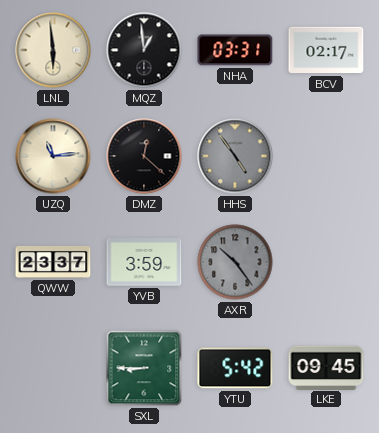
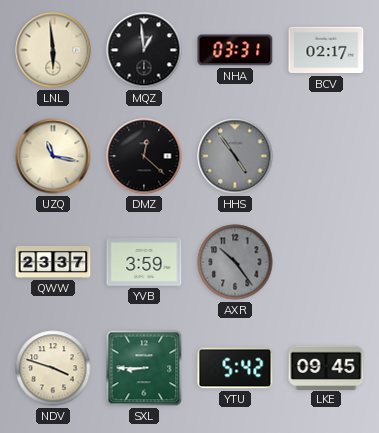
UZQ: 11:14 -> 11:17
NDV: none -> 3:48
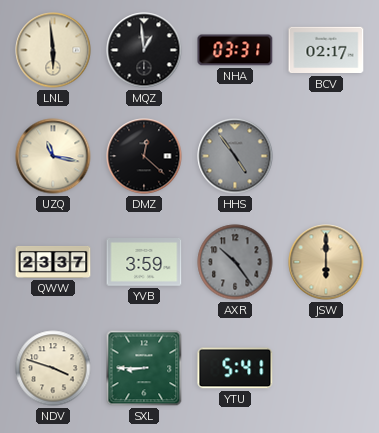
JSW: none -> 6:00
YTU: 5:42 -> 5:41
LKE: 09:45 -> none
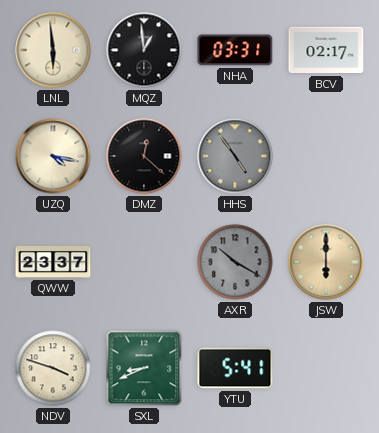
UZQ: 11:17 -> 4:17
YVB: 3:59 -> none
AXR: 10:24 -> 10:20
SXL: 8:45 -> 8:41
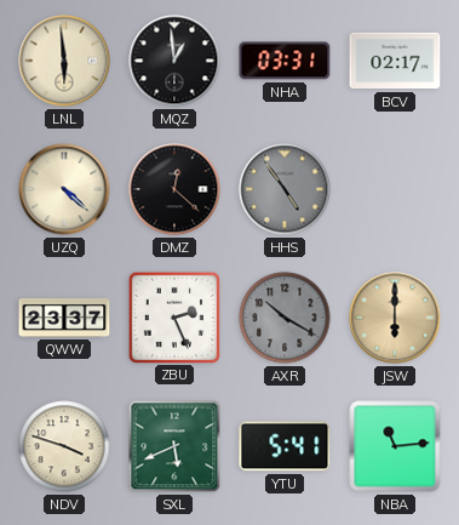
UZQ: 4:17 -> 4:22
ZBU: none -> 2:26
SXL: 8:41 -> 5:41
NBA: none -> 11:14
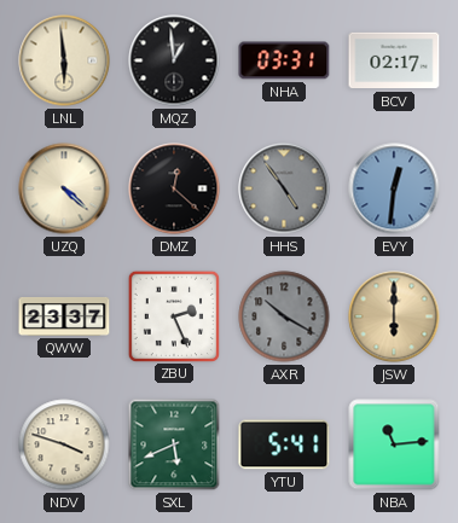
EVY: none -> 12:31
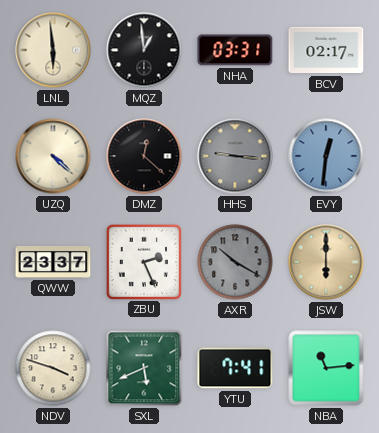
HHS: 4:54 -> 9:16
YTU: 5:41 -> 7:41
